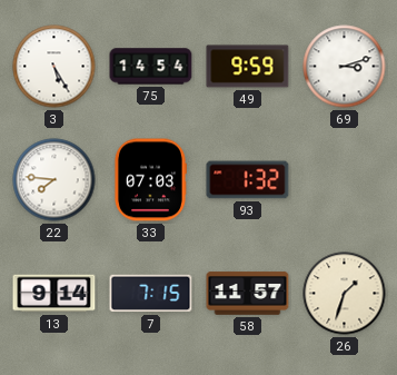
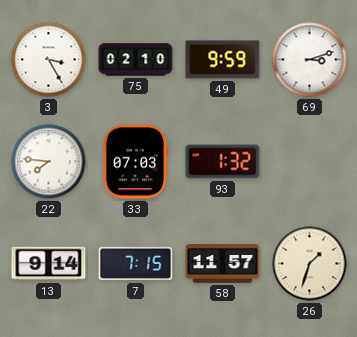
3: 5:25 -> 3:25
75: 14:54 -> 02:10
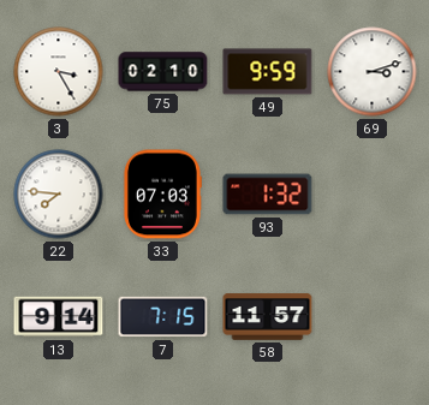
26: 1:33 -> none
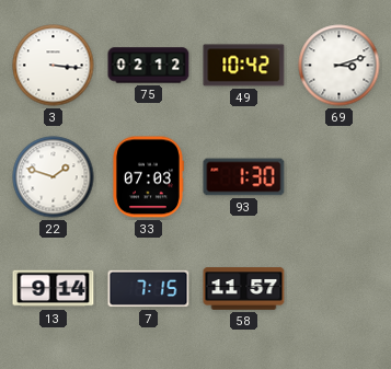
3: 3:25 -> 3:16
75: 02:10 -> 02:12
49: 9:59 -> 10:42
22: 7:46 -> 1:48
93: 1:32 -> 1:30
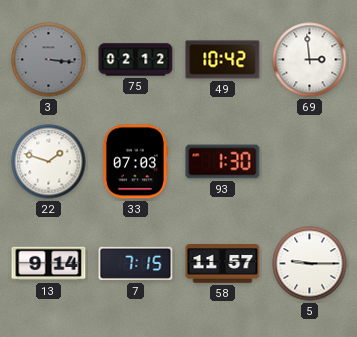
3 dial: white -> grey
69: 3:12 -> 2:59
5: none -> 9:15
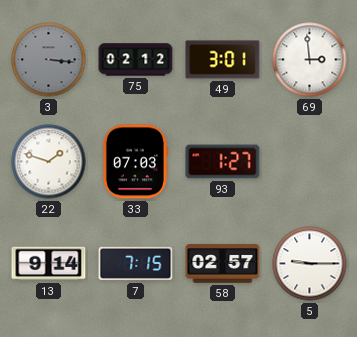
49: 10:42 -> 3:01
93: 1:30 -> 1:27
58: 11:57 -> 02:57
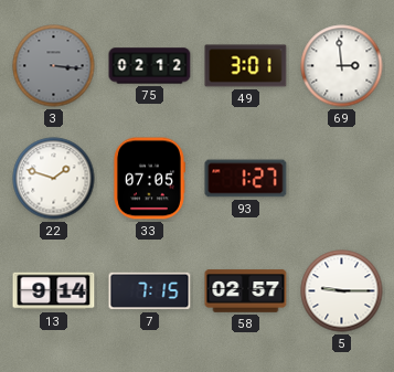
33: 07:03 -> 07:05
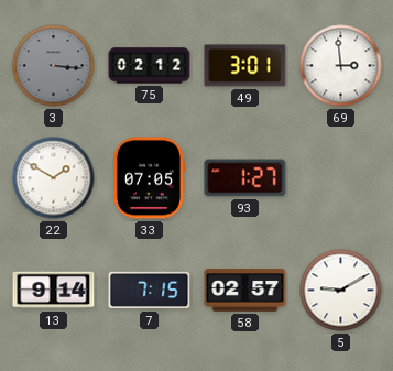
22: 1:48 -> 1:50
5: 9:15 -> 9:10
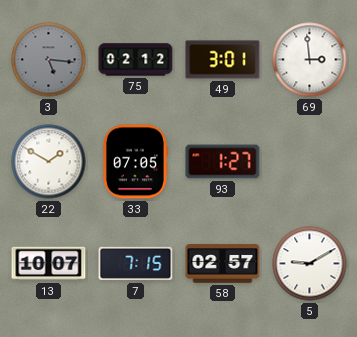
3: 3:16 -> 5:16
13: 9:14 -> 10:07
